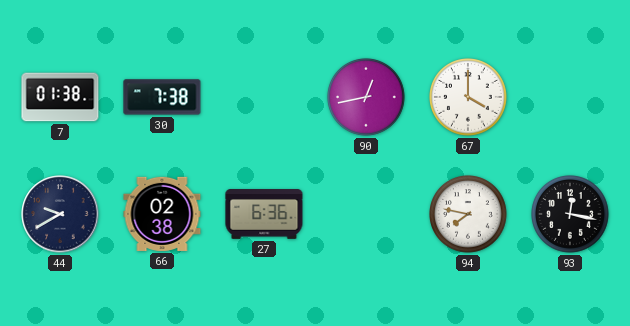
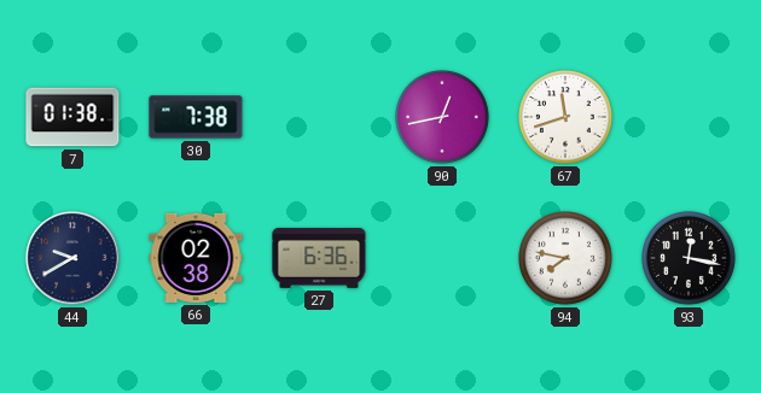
67: 4:00 -> 11:42
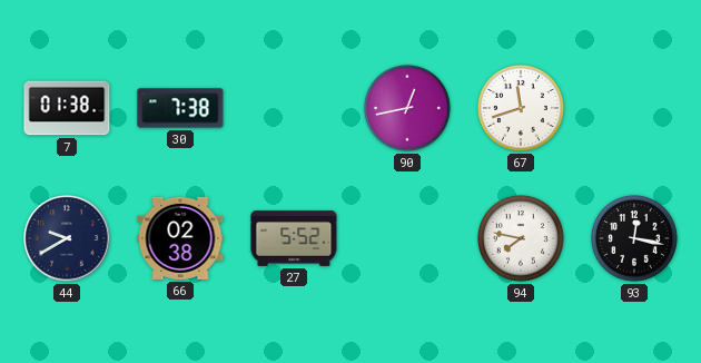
27: 6:36 -> 5:52
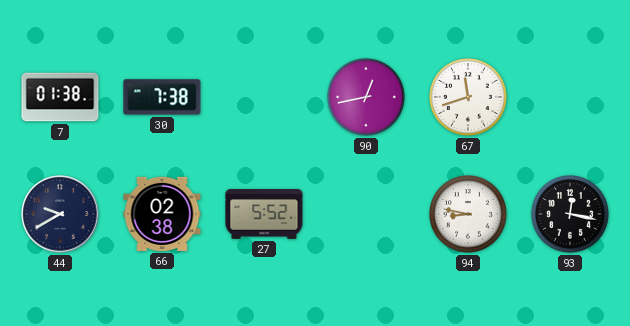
94: 7:47 -> 8:47
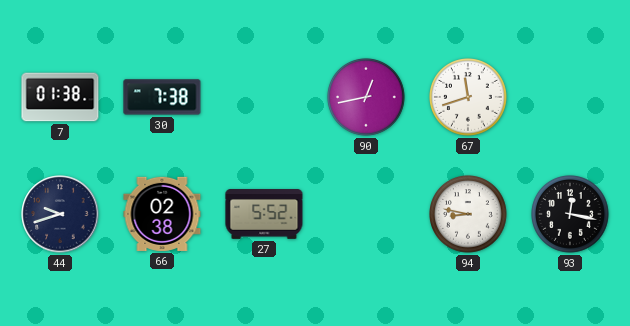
44: 9:40 -> 9:42
